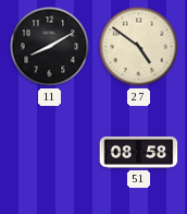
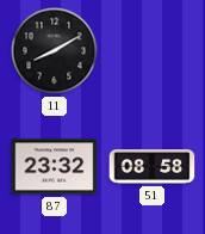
27: 4:51 -> none
87: none -> 23:32
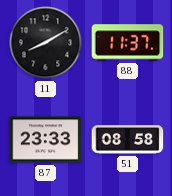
88: none -> 11:37
87: 23:32 -> 23:33
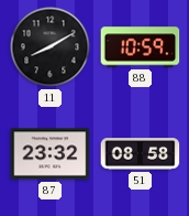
88: 11:37 -> 10:59
87: 23:33 -> 23:32
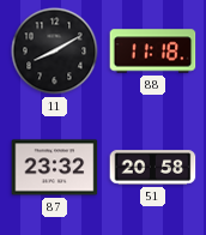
88: 10:59 -> 11:18
51: 08:58 -> 20:58
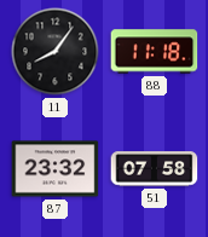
11: 8:10 -> 8:06
51: 20:58 -> 07:58
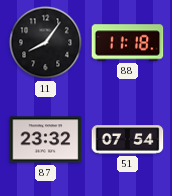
51: 07:58 -> 07:54
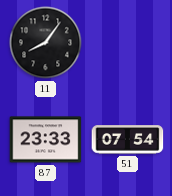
88: 11:18 -> none
87: 23:32 -> 23:33
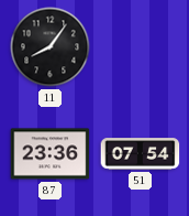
87: 23:33 -> 23:36
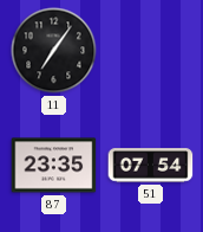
11: 8:06 -> 7:06
87: 23:36 -> 23:35
